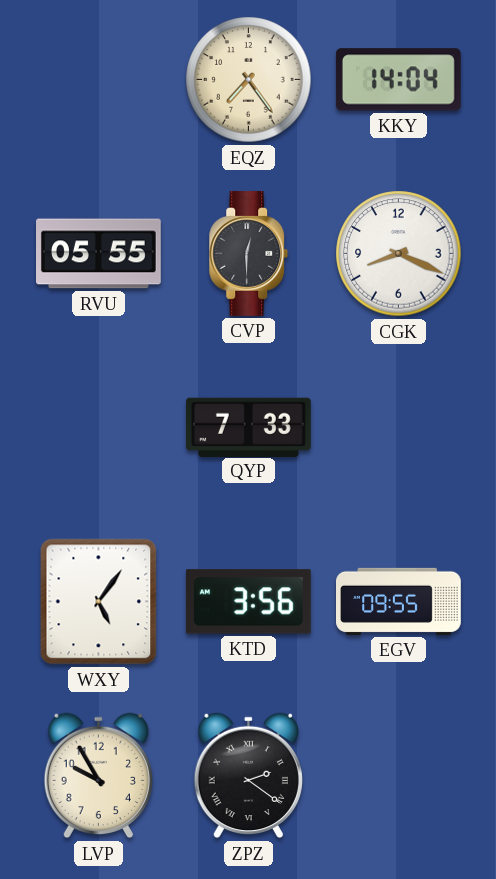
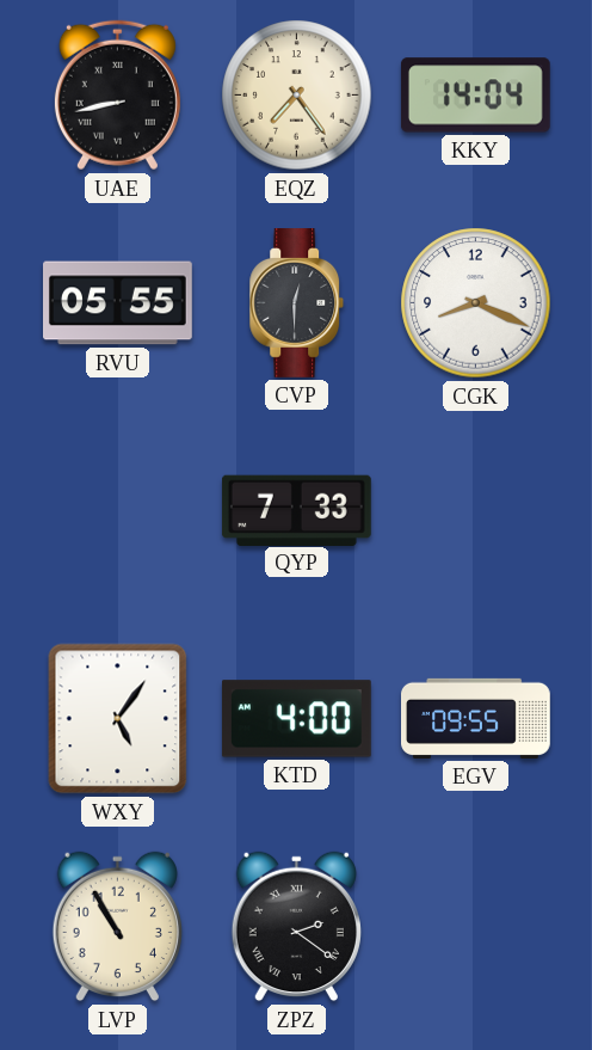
UAE: none -> 8:43
KTD: 3:56 -> 4:00
LVP: 9:55 -> 10:55
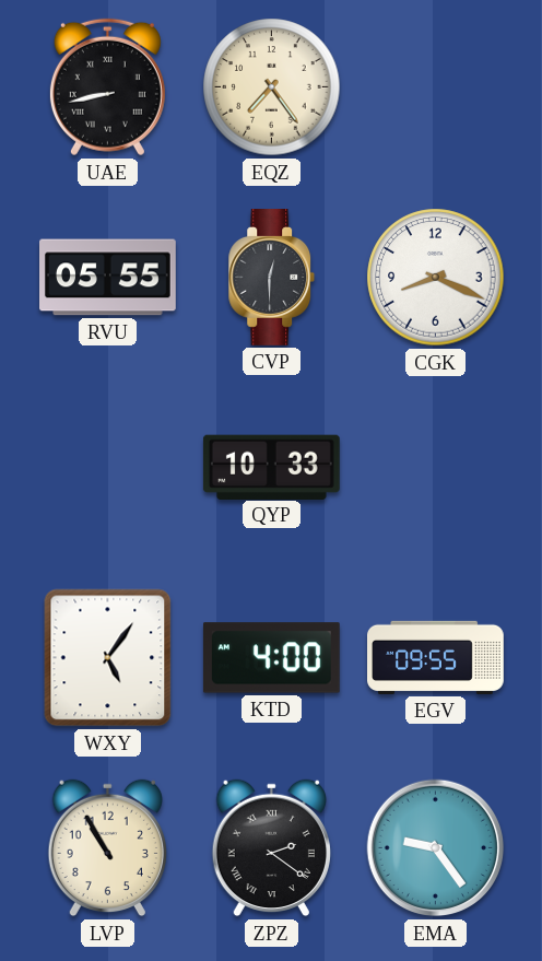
KKY: 14:04 -> none
QYP: 7:33 -> 10:33
EMA: none -> 9:24
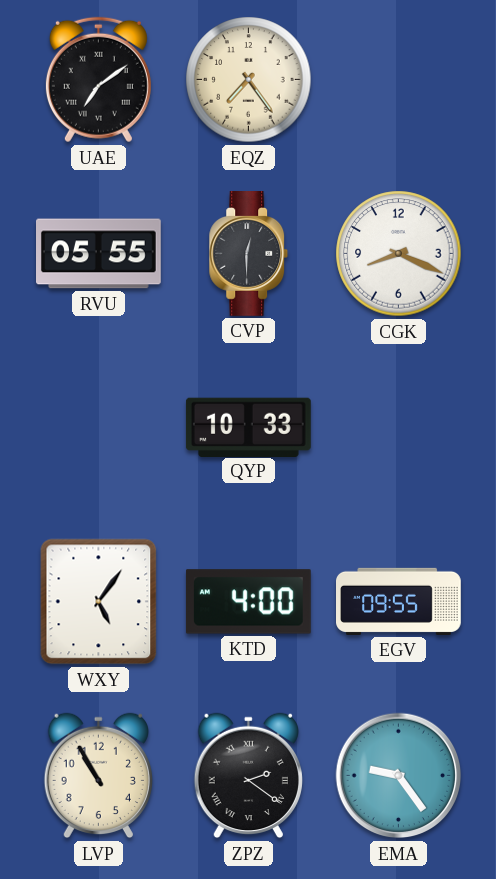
UAE: 8:43 -> 7:09
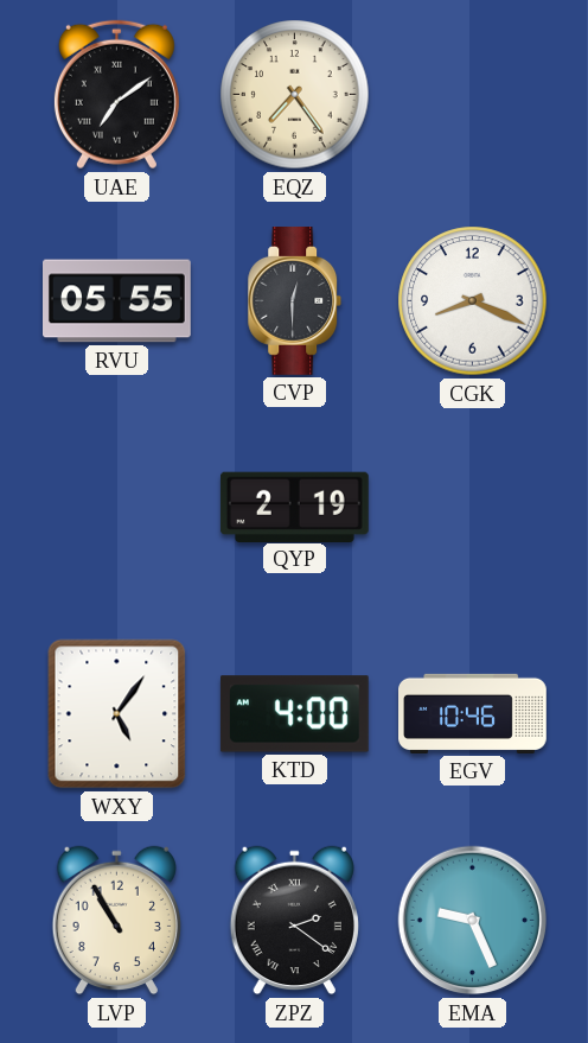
QYP: 10:33 -> 2:19
EGV: 09:55 -> 10:46
EMA: 9:24 -> 9:26
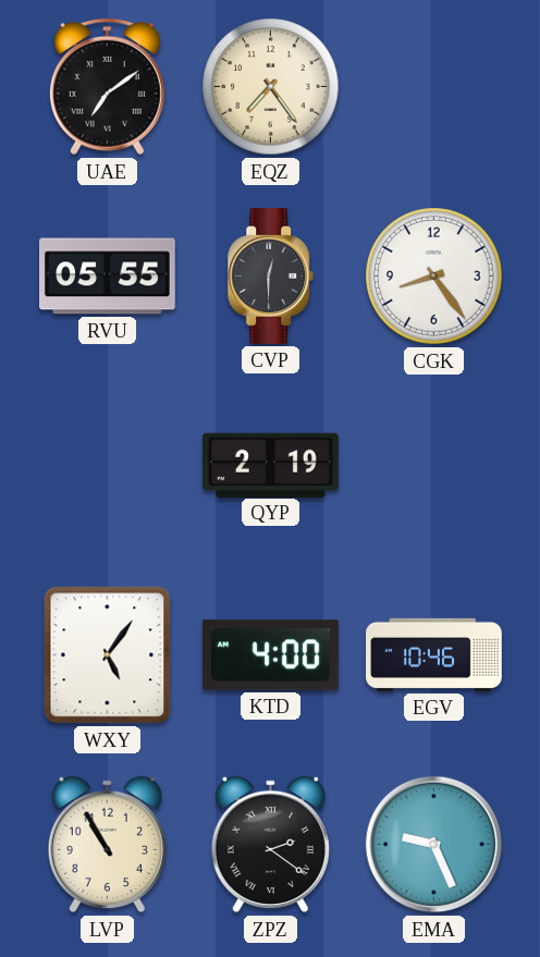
CGK: 8:19 -> 8:24
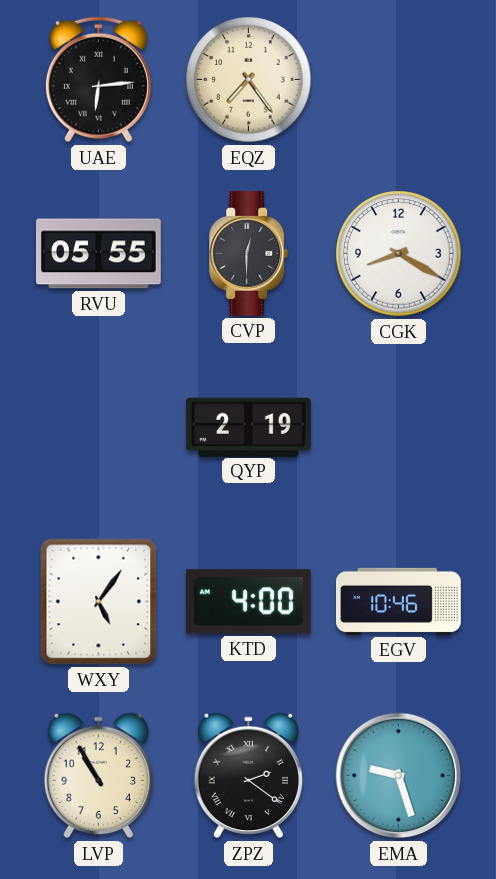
UAE: 7:09 -> 6:14
CGK: 8:24 -> 8:20
EMA: 9:26 -> 9:27
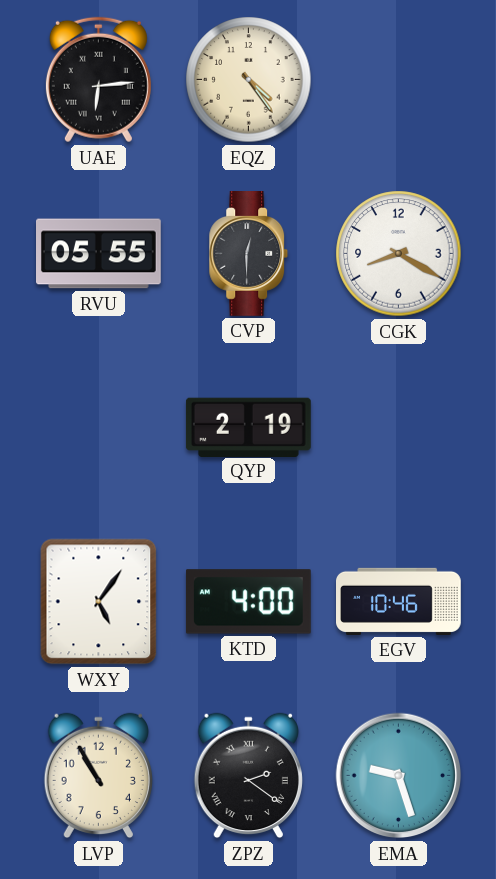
EQZ: 7:24 -> 4:24
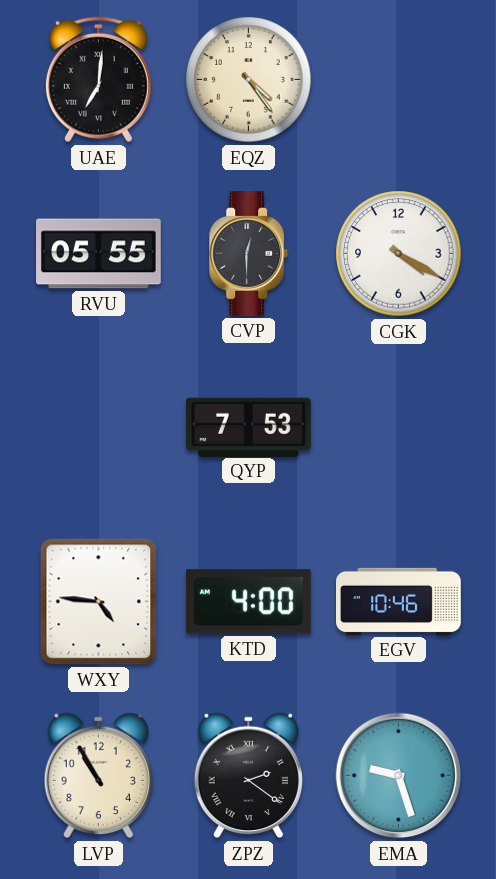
UAE: 6:14 -> 7:01
CGK: 8:20 -> 4:20
QYP: 2:19 -> 7:53
WXY: 5:06 -> 4:46
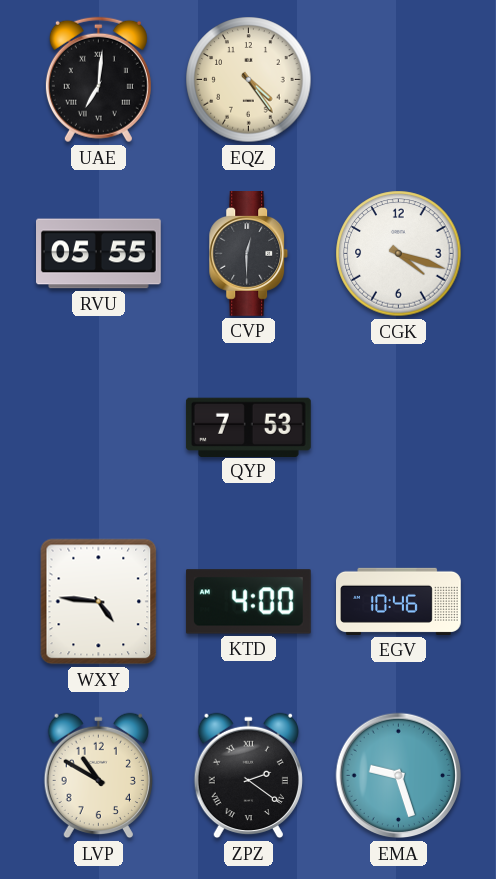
CGK: 4:20 -> 4:18
LVP: 10:55 -> 10:50
